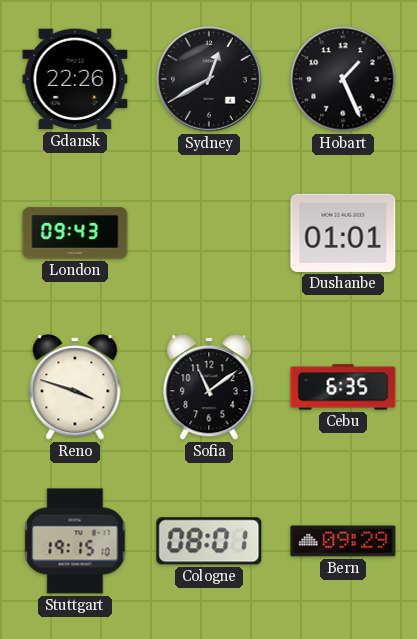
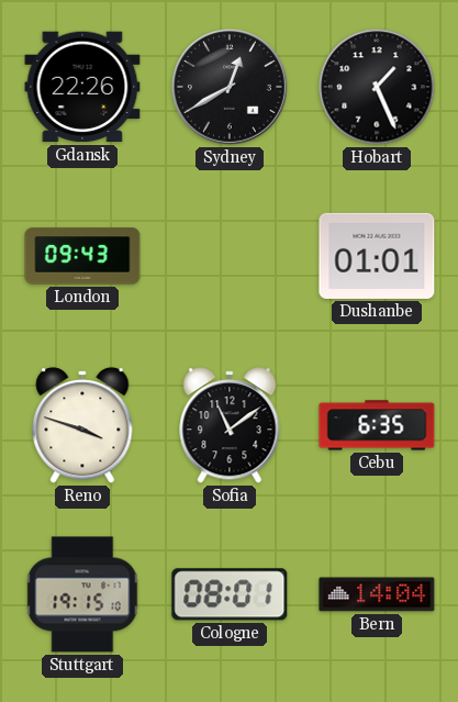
Bern: 09:29 -> 14:04
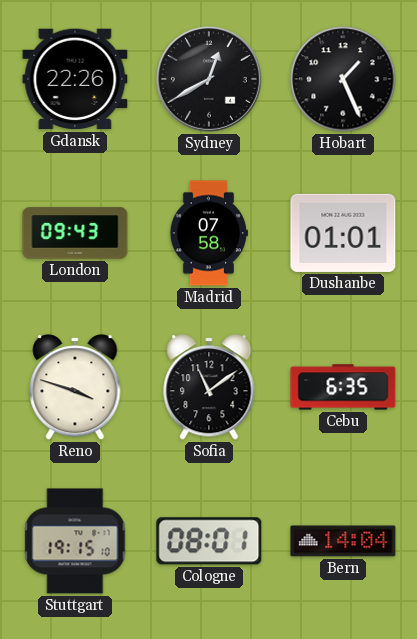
Madrid: none -> 07:58
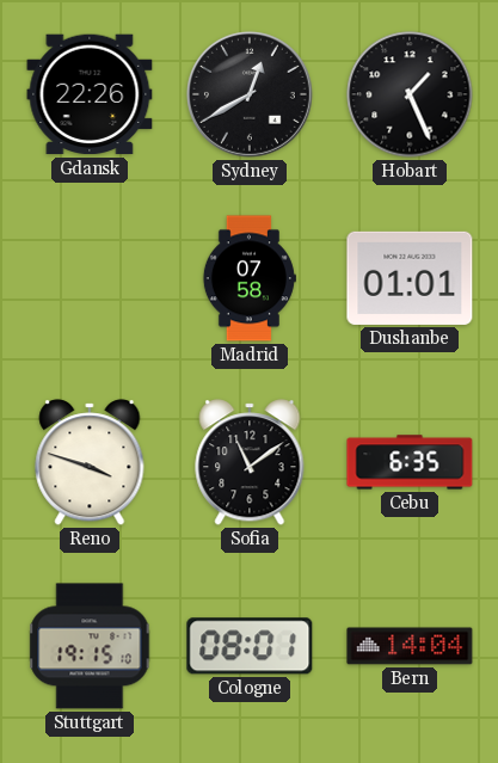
London: 09:43 -> none
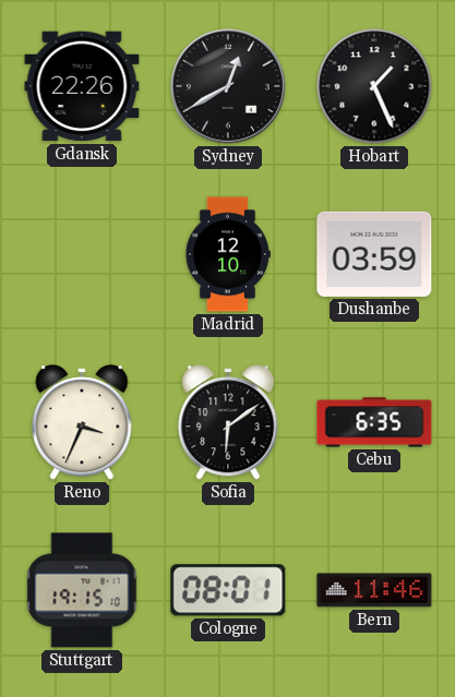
Madrid: 07:58 -> 12:10
Dushanbe: 01:01 -> 03:59
Reno: 3:48 -> 3:34
Sofia: 11:09 -> 6:09
Bern: 14:04 -> 11:46
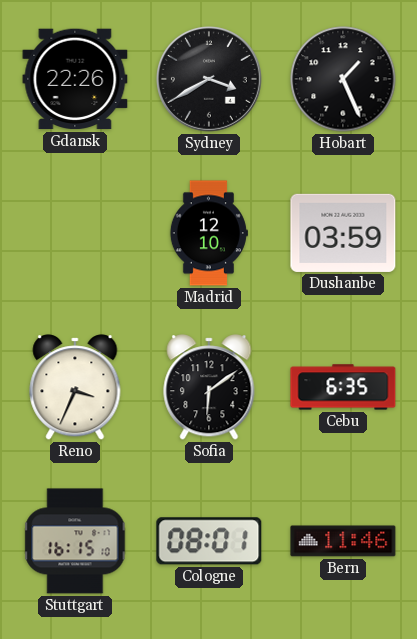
Sydney: 12:40 -> 3:40
Stuttgart: 19:15 -> 16:15
